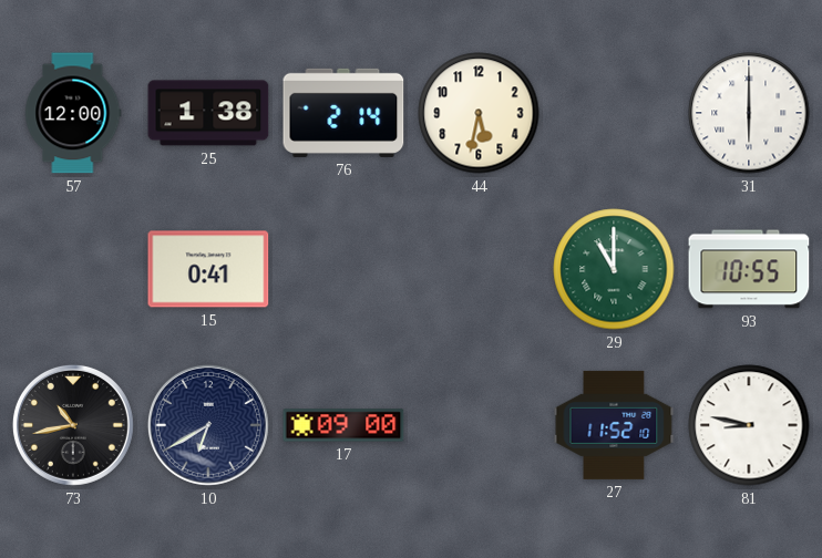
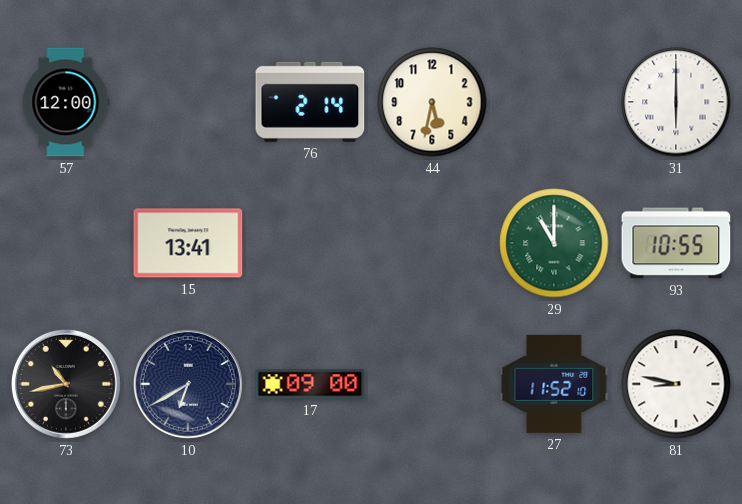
25: 1:38 -> none
15: 0:41 -> 13:41
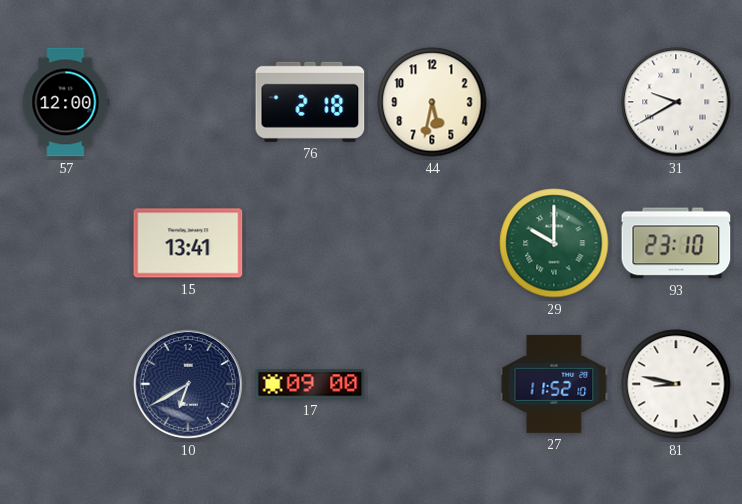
76: 2:14 -> 2:18
31: 6:00 -> 9:40
29: 11:00 -> 10:00
93: 10:55 -> 23:10
73: 10:43 -> none
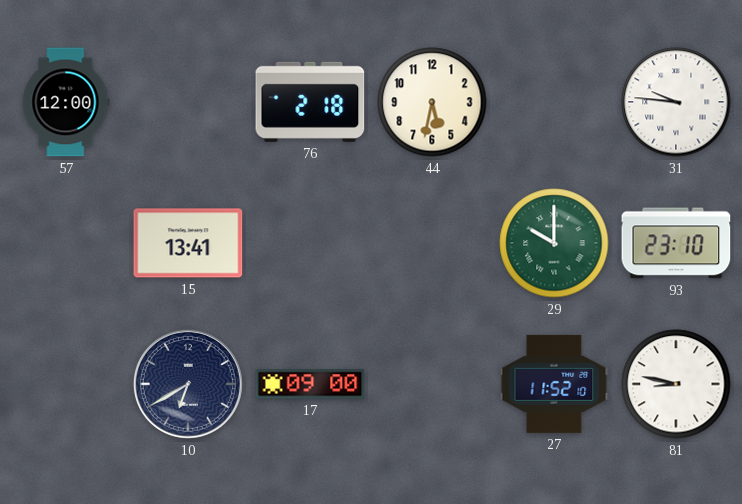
31: 9:40 -> 9:46
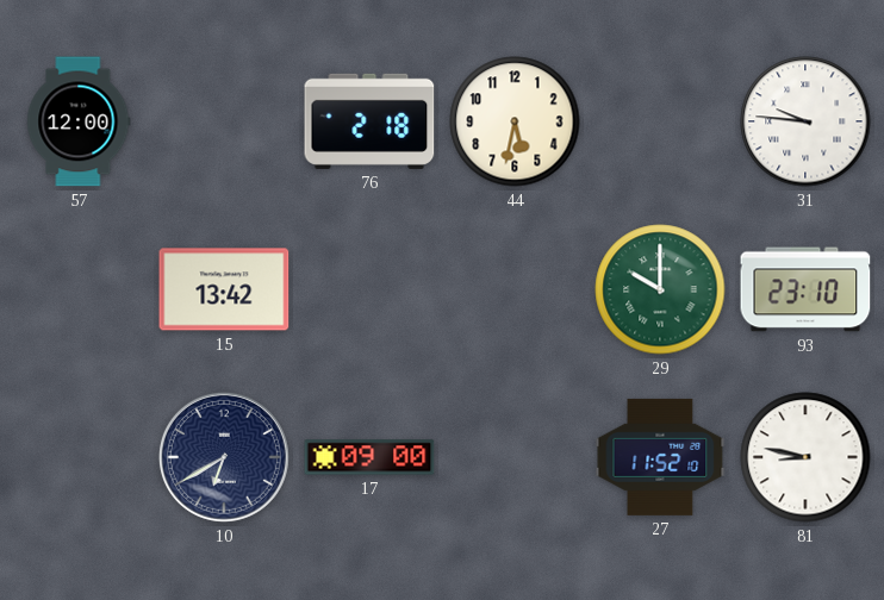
15: 13:41 -> 13:42
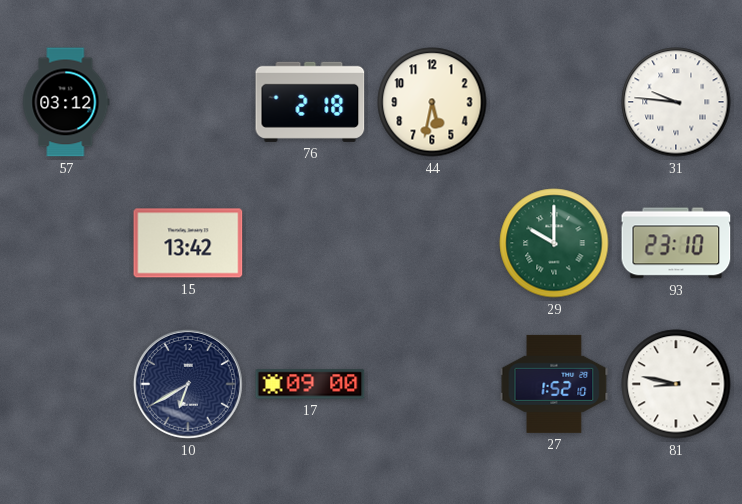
57: 12:00 -> 03:12
27: 11:52 -> 1:52
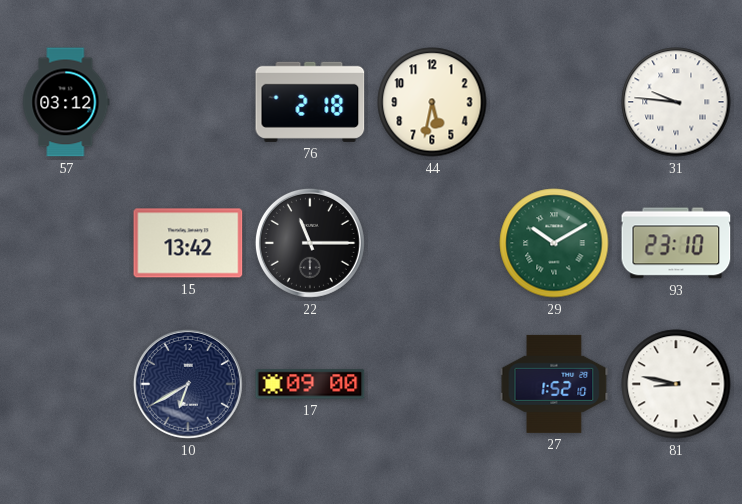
22: none -> 11:15
29: 10:00 -> 10:10
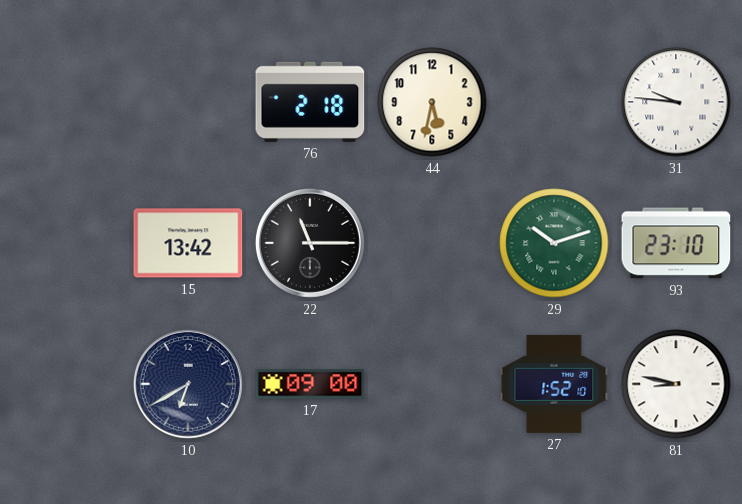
57: 03:12 -> none
29: 10:10 -> 10:12
